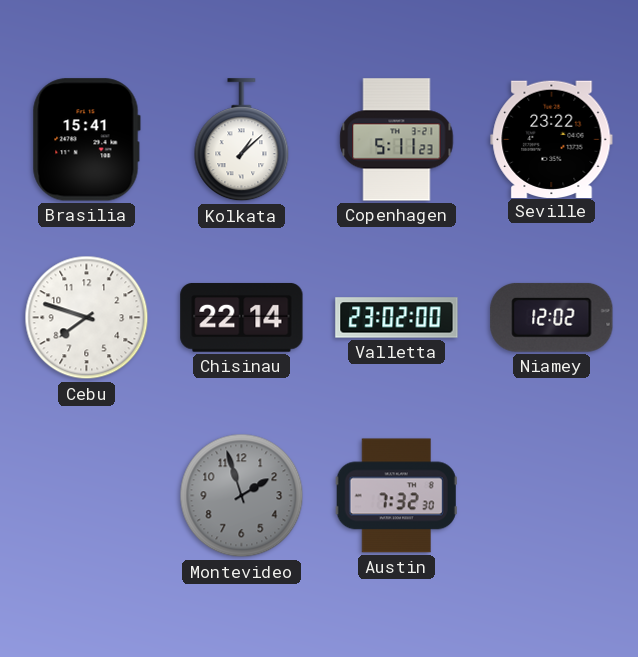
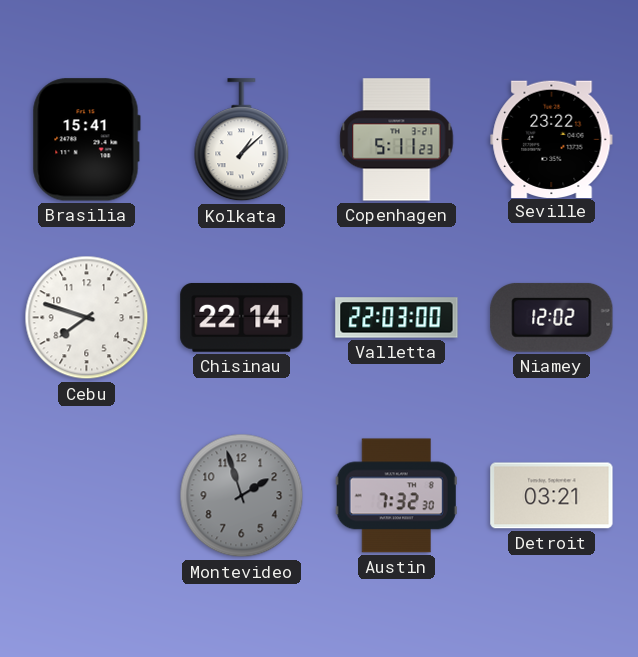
Valletta: 23:02 -> 22:03
Detroit: none -> 03:21
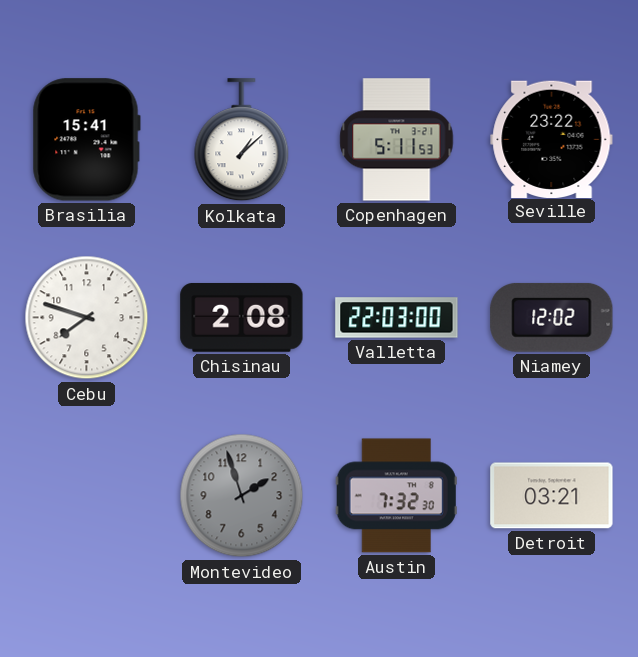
Copenhagen: 5:11:23 -> 5:11:53
Chisinau: 22:14 -> 2:08
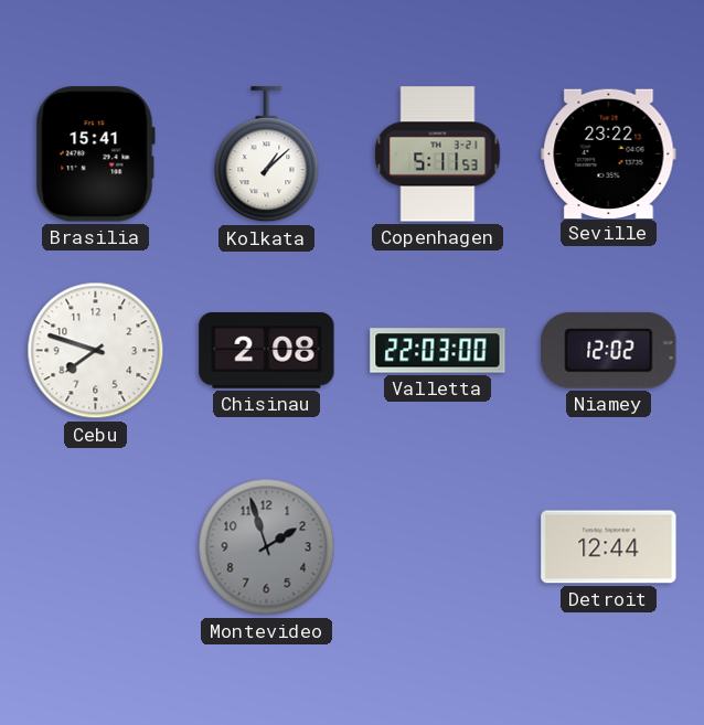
Austin: 7:32 -> none
Detroit: 03:21 -> 12:44
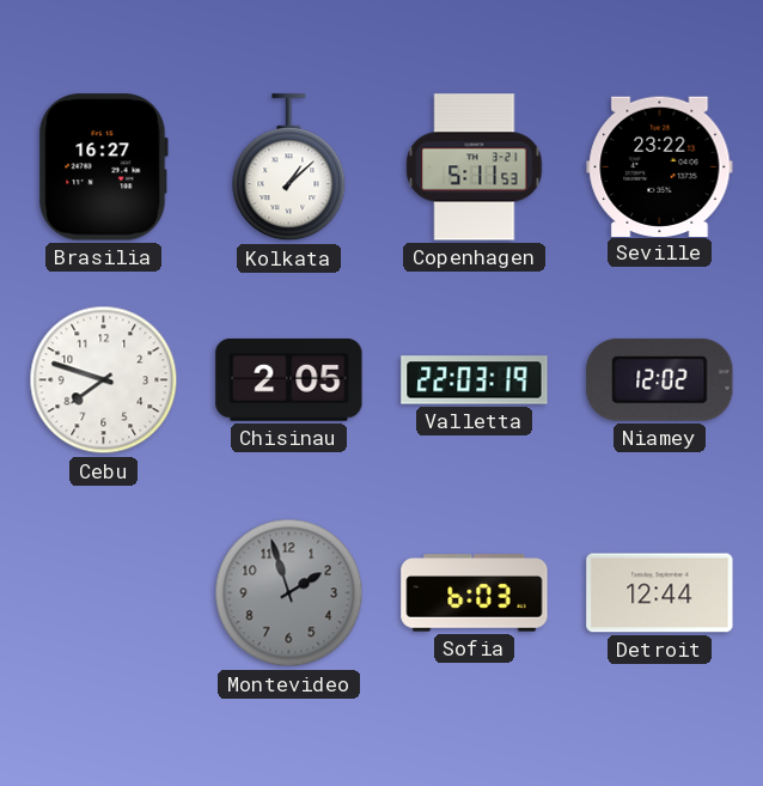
Brasilia: 15:41 -> 16:27
Chisinau: 2:08 -> 2:05
Valletta: 22:03:00 -> 22:03:19
Sofia: none -> 6:03
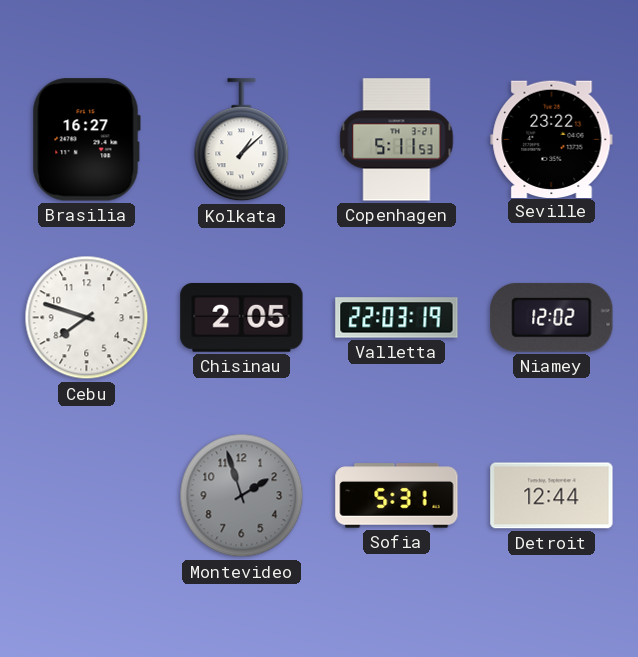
Sofia: 6:03 -> 5:31
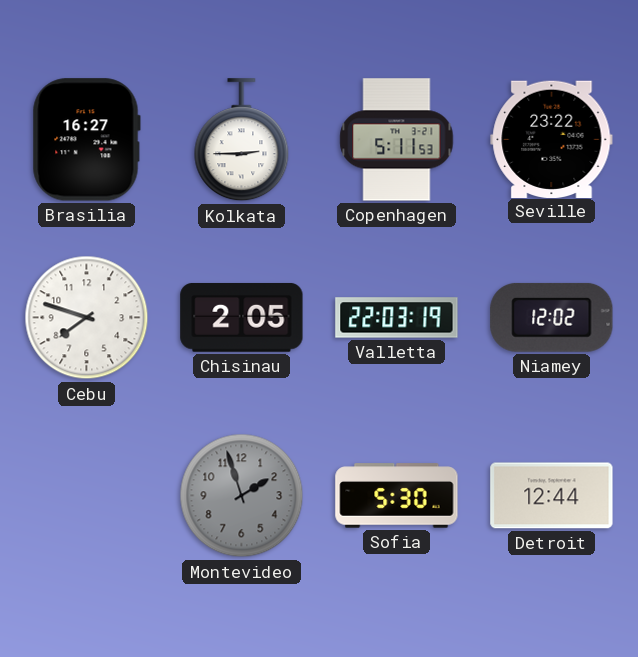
Kolkata: 1:08 -> 2:45
Sofia: 5:31 -> 5:30
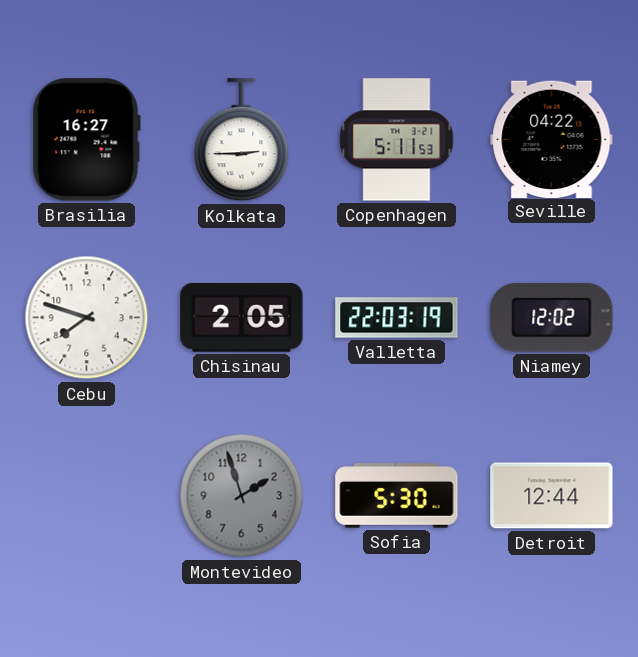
Seville: 23:22 -> 04:22
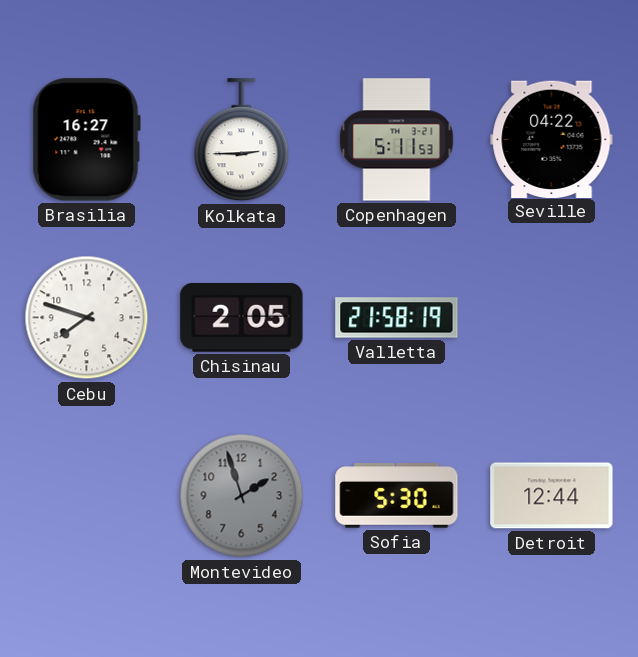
Valletta: 22:03 -> 21:58
Niamey: 12:02 -> none
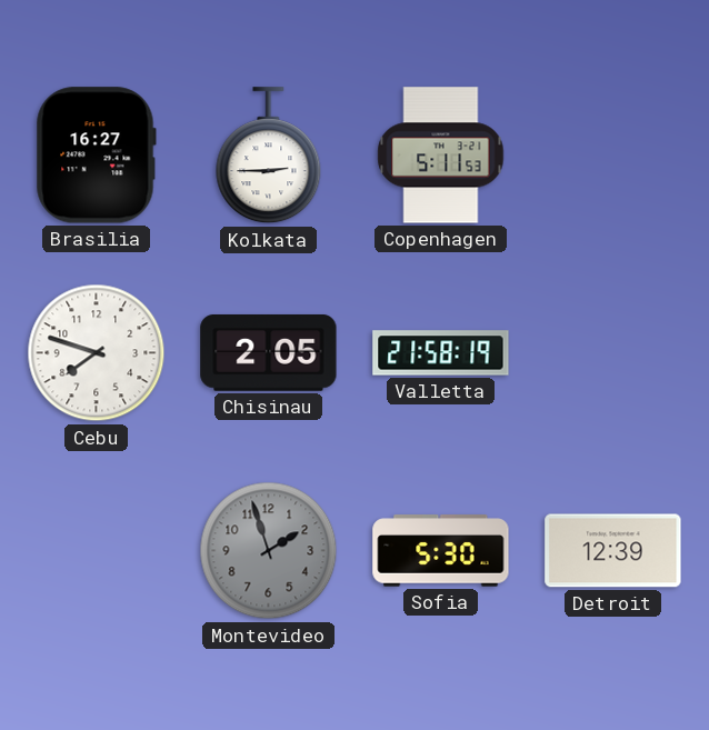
Seville: 04:22 -> none
Detroit: 12:44 -> 12:39
